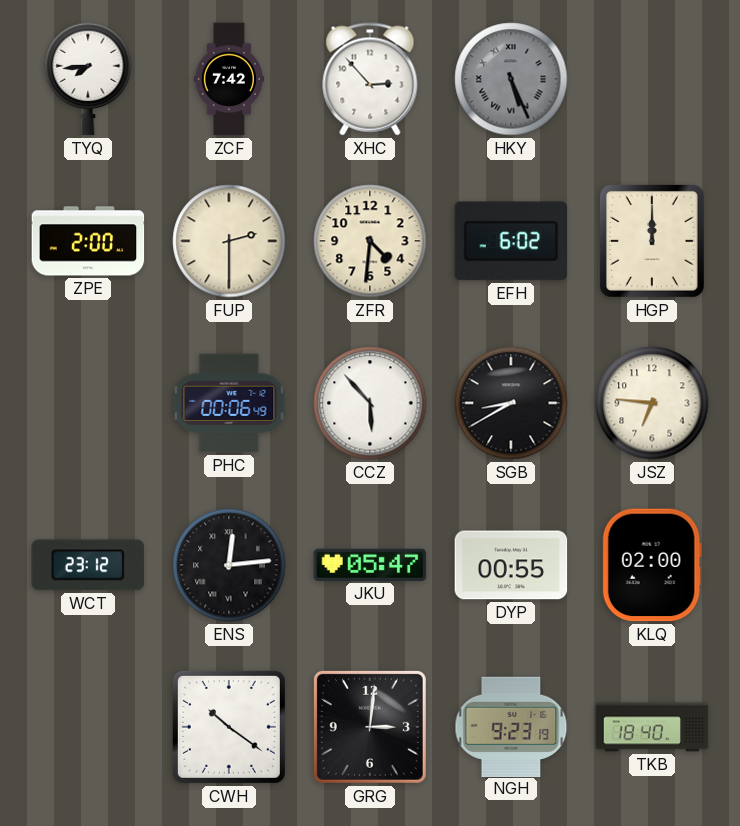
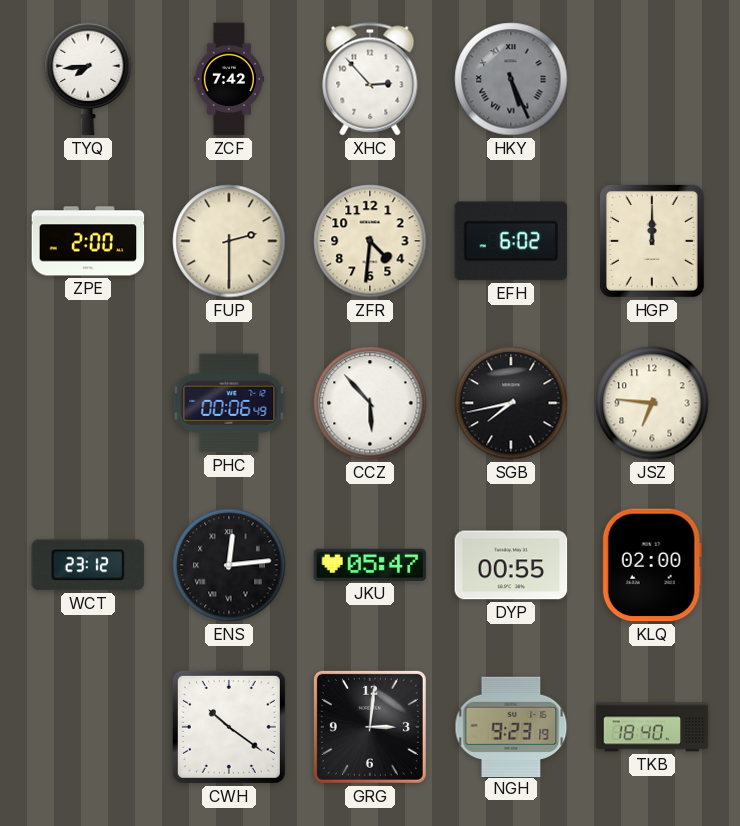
SGB: 8:40 -> 7:43
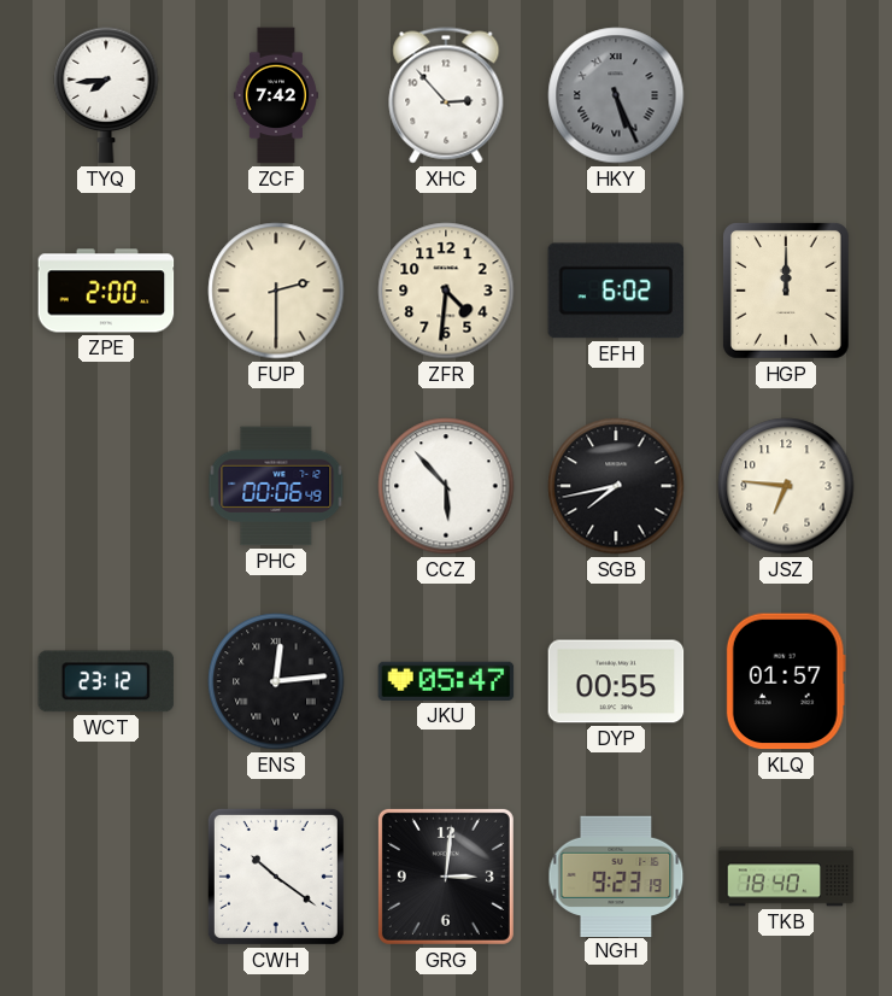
KLQ: 02:00 -> 01:57
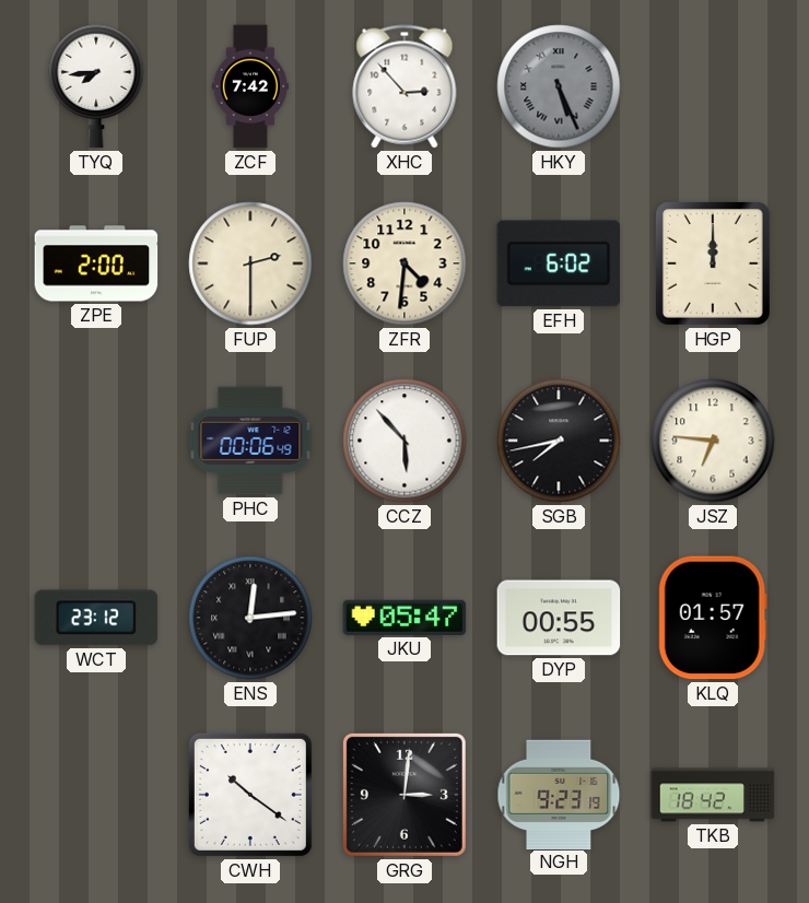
TKB: 18:40 -> 18:42
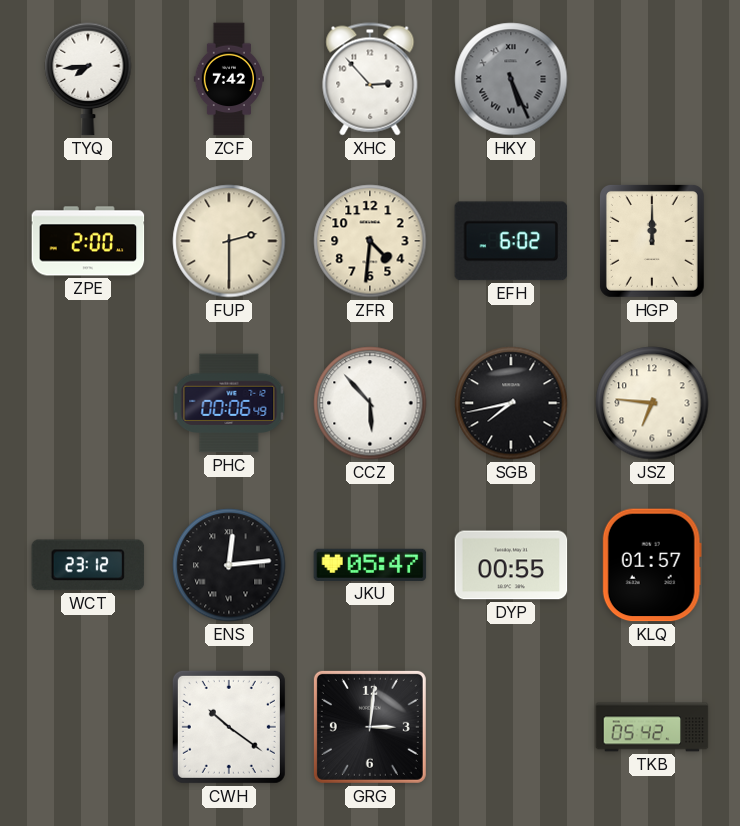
NGH: 9:23 -> none
TKB: 18:42 -> 05:42
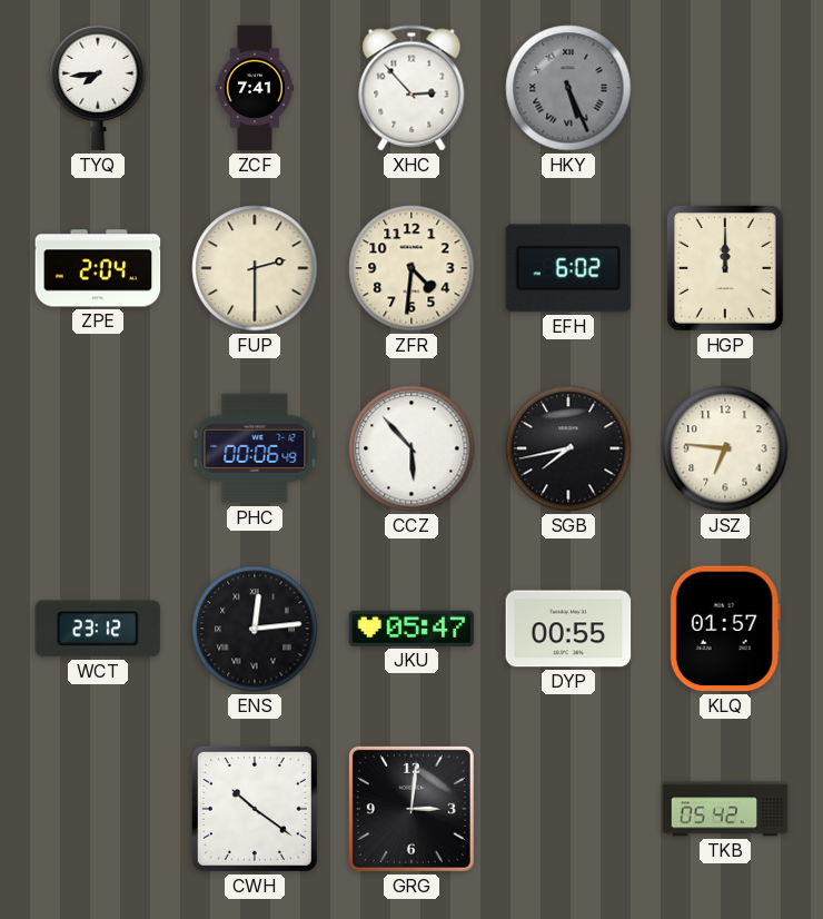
ZCF: 7:42 -> 7:41
ZPE: 2:00 -> 2:04
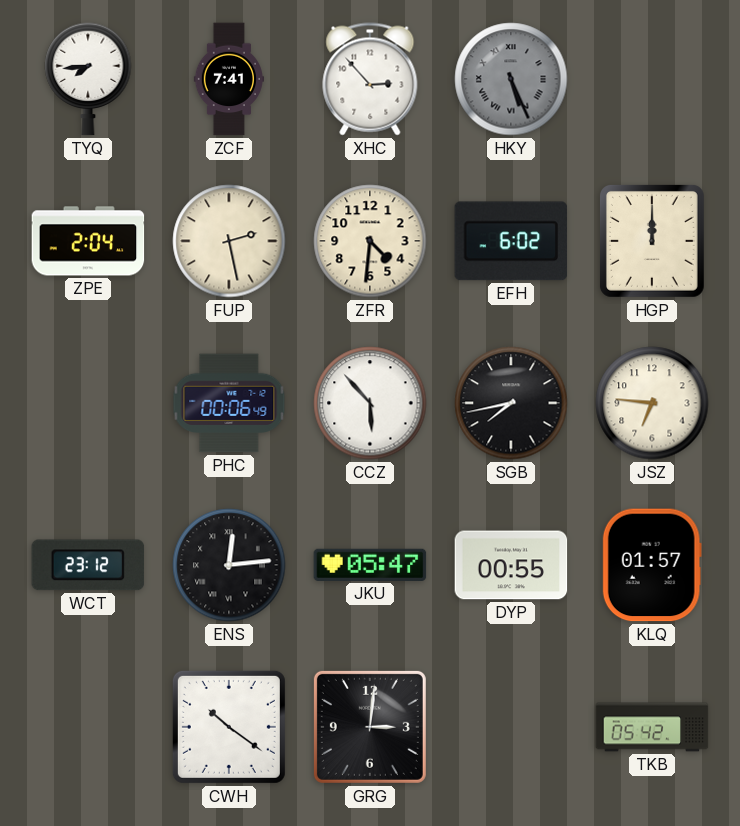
FUP: 2:30 -> 2:28
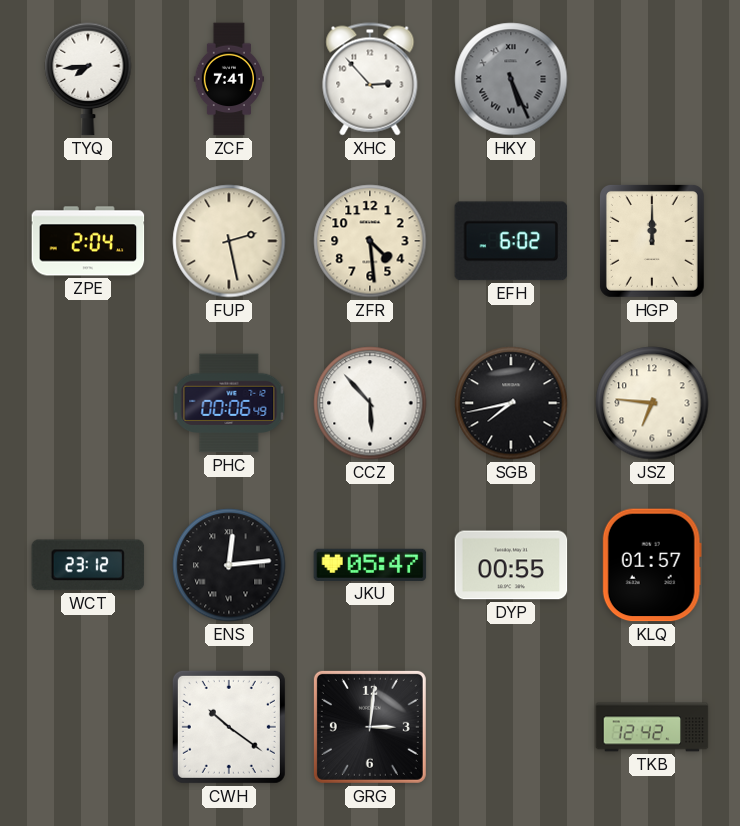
ZFR: 4:31 -> 4:29
TKB: 05:42 -> 12:42
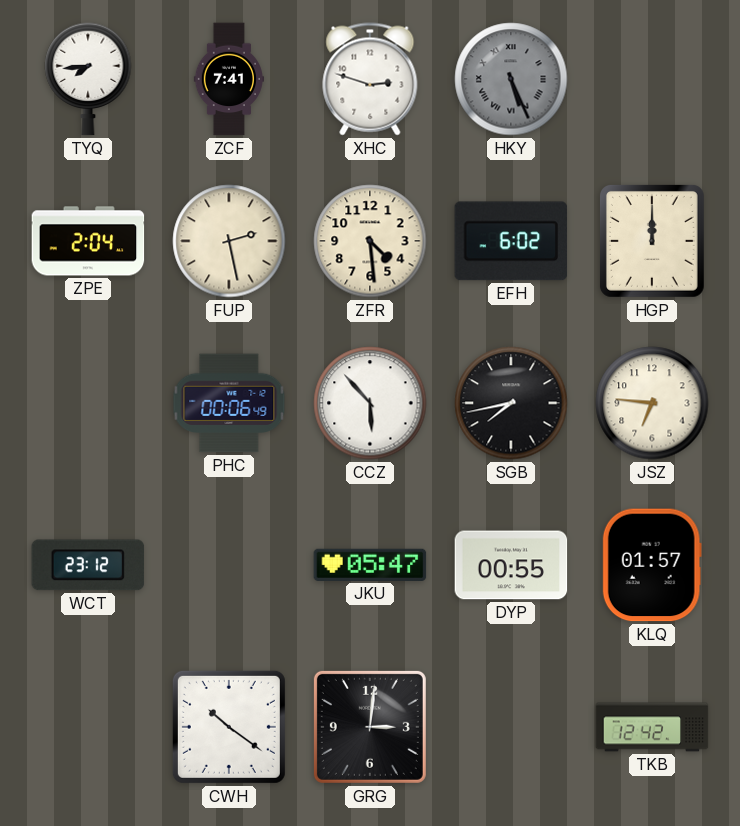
XHC: 2:53 -> 2:48
ENS: 12:14 -> none
